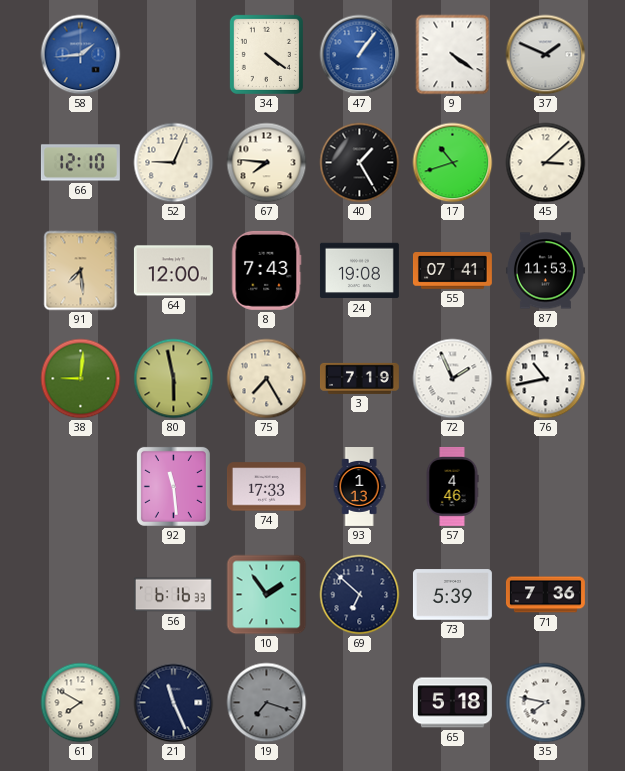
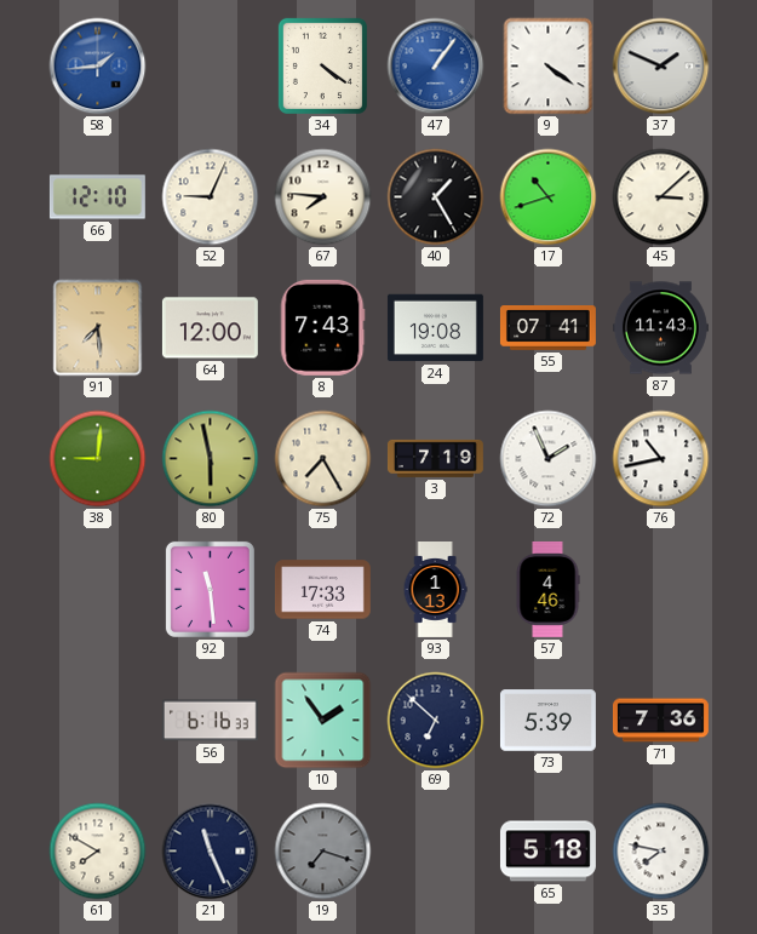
87: 11:53 -> 11:43
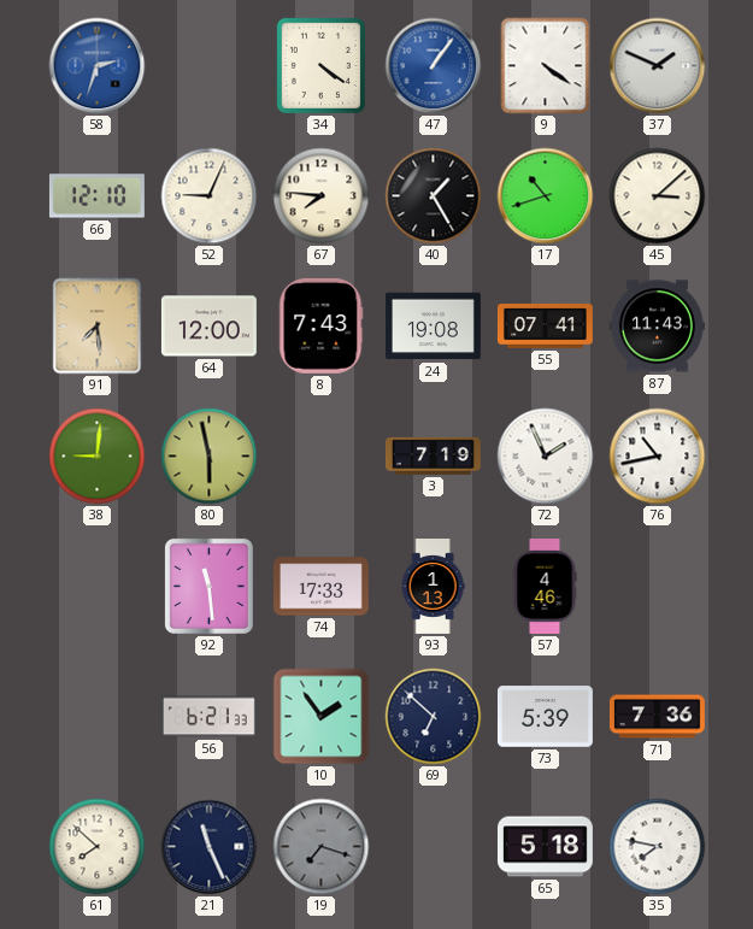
58: 1:44 -> 2:33
75: 7:25 -> none
56: 6:16 -> 6:21
61: 7:50 -> 7:52
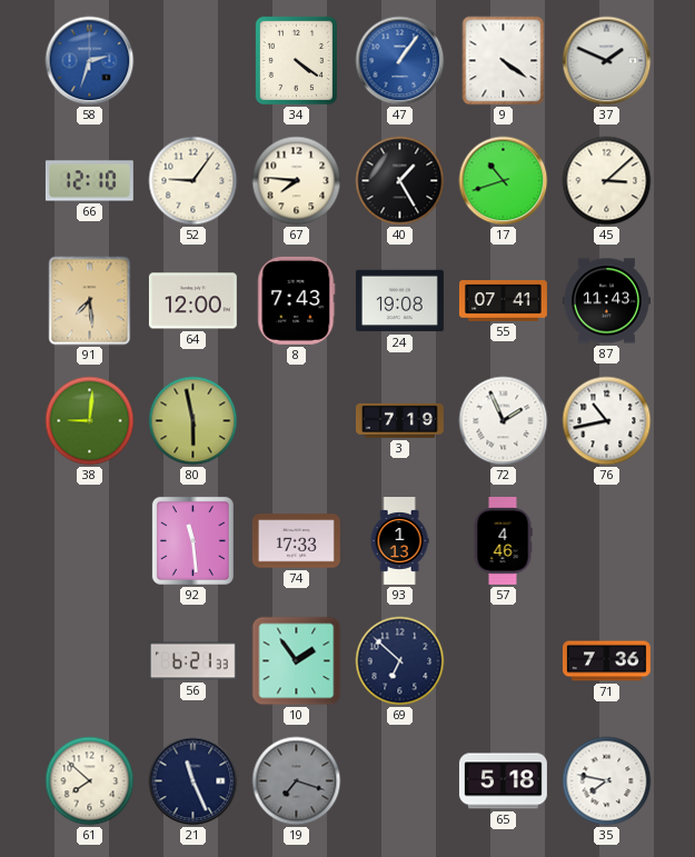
52: 9:04 -> 9:06
73: 5:39 -> none
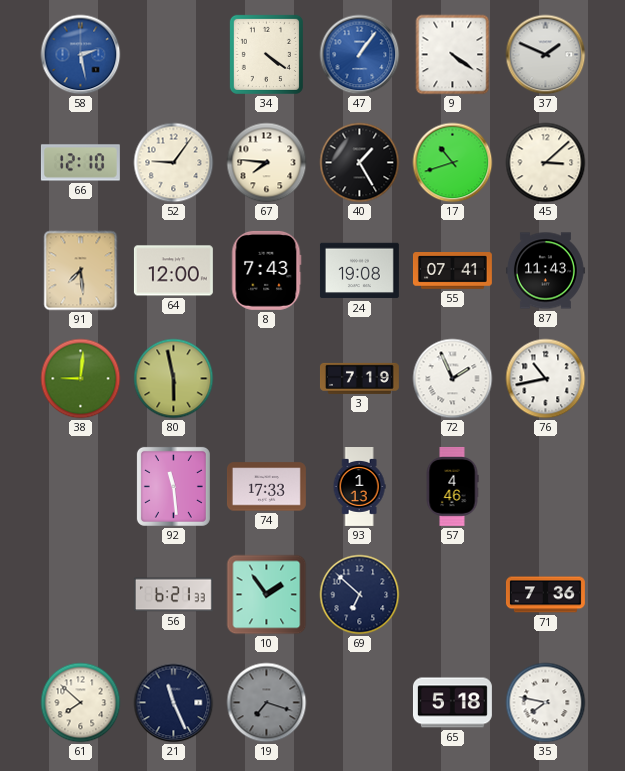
58: 2:33 -> 2:28
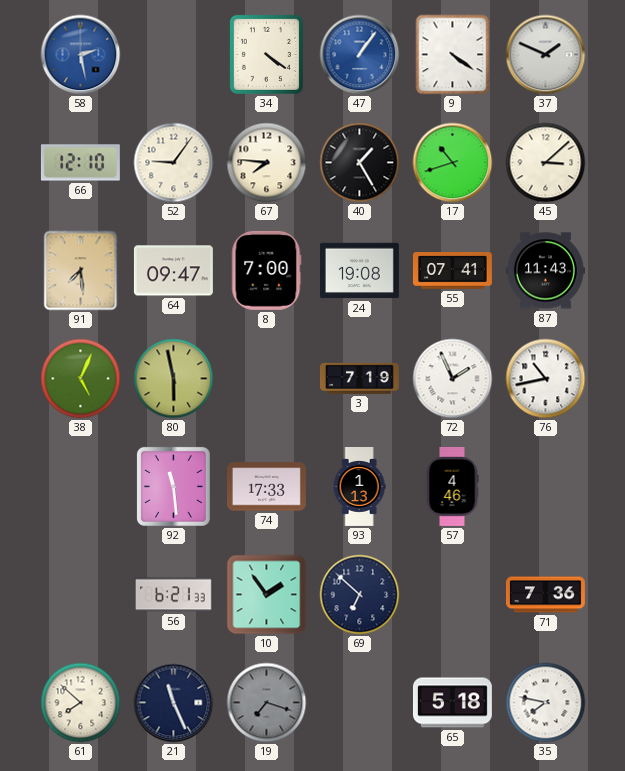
64: 12:00 -> 09:47
8: 7:43 -> 7:00
38: 9:01 -> 5:04
